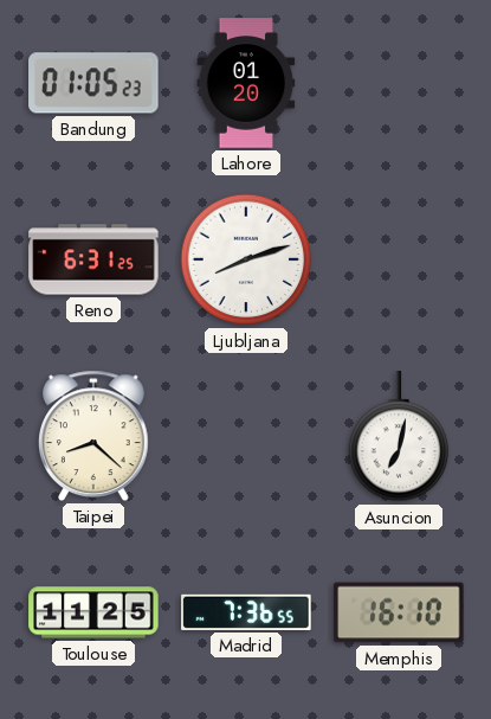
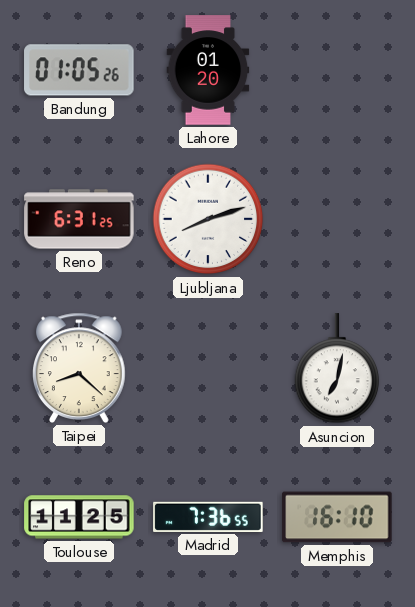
Bandung: 01:05:23 -> 01:05:26
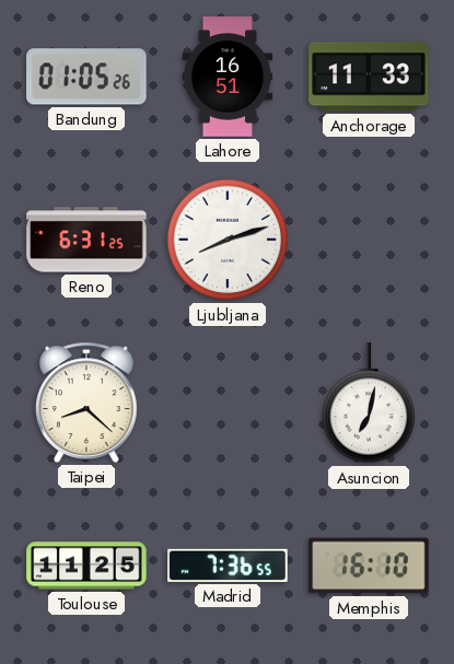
Lahore: 01:20 -> 16:51
Anchorage: none -> 11:33
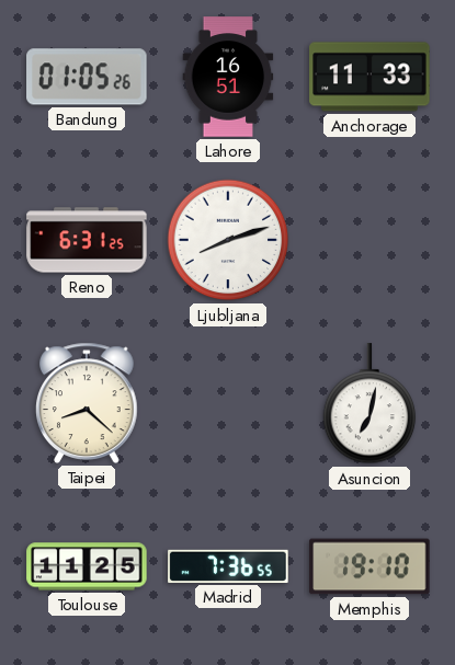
Memphis: 16:10 -> 19:10
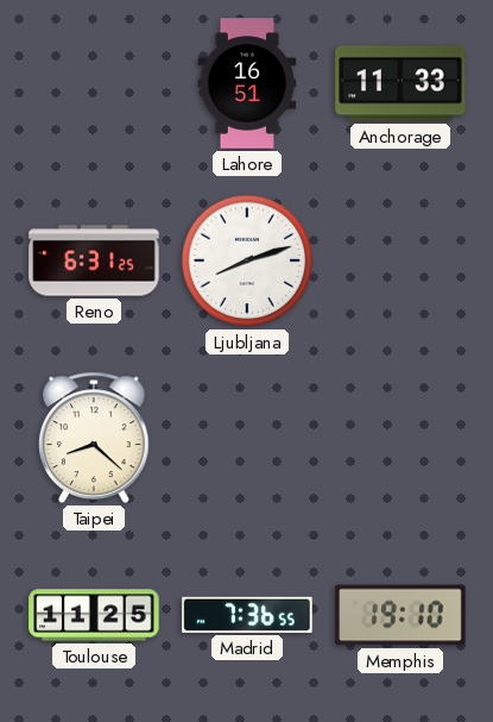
Bandung: 01:05 -> none
Asuncion: 7:02 -> none
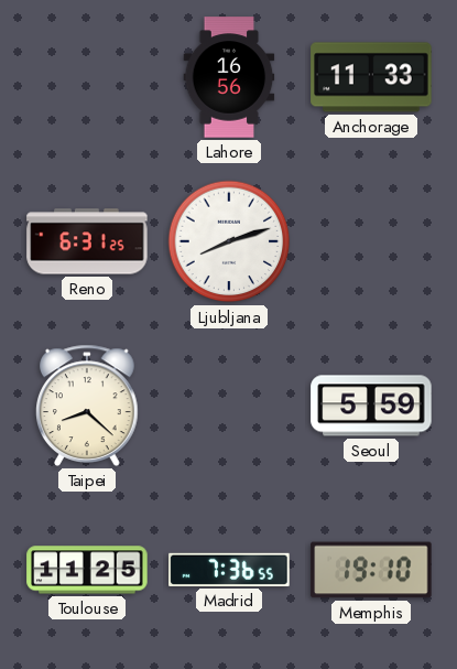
Lahore: 16:51 -> 16:56
Seoul: none -> 5:59
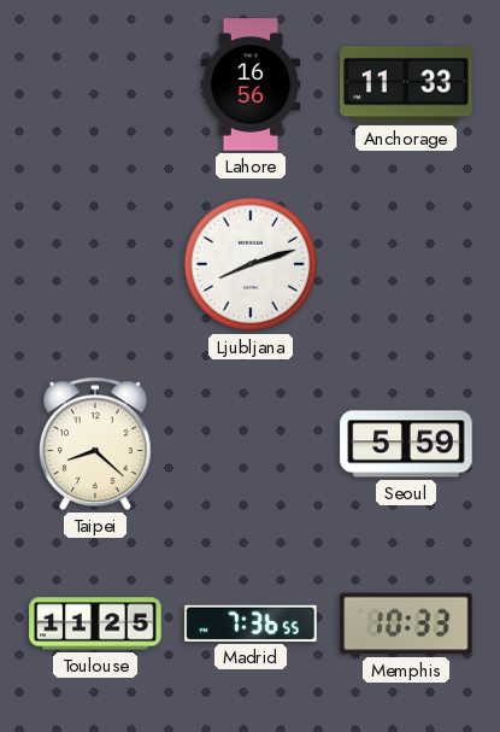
Reno: 6:31 -> none
Memphis: 19:10 -> 10:33
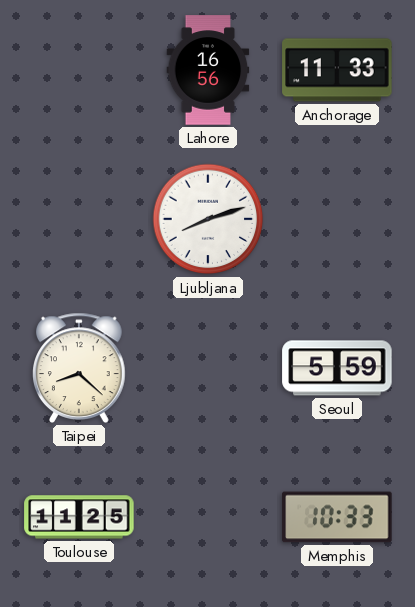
Madrid: 7:36 -> none
